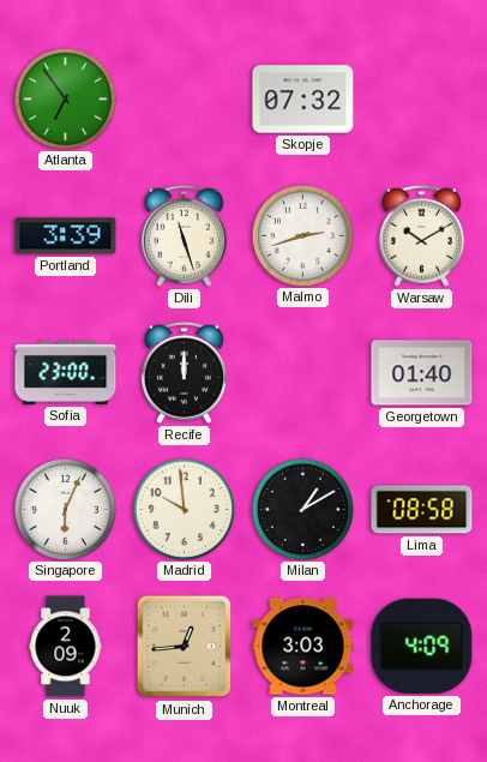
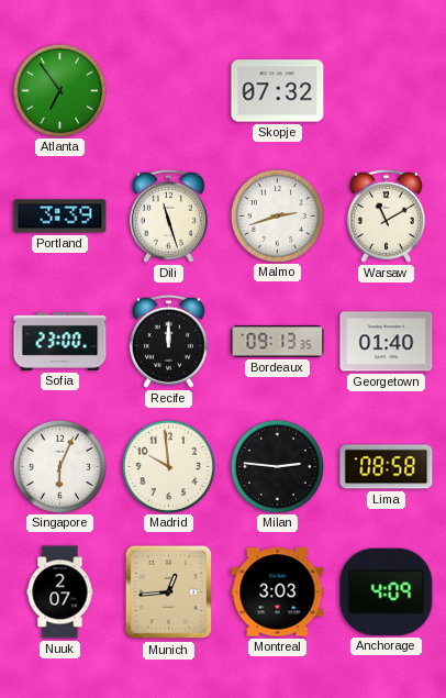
Warsaw: 10:10 -> 11:10
Bordeaux: none -> 09:13
Milan: 1:10 -> 2:46
Nuuk: 2:09 -> 2:07
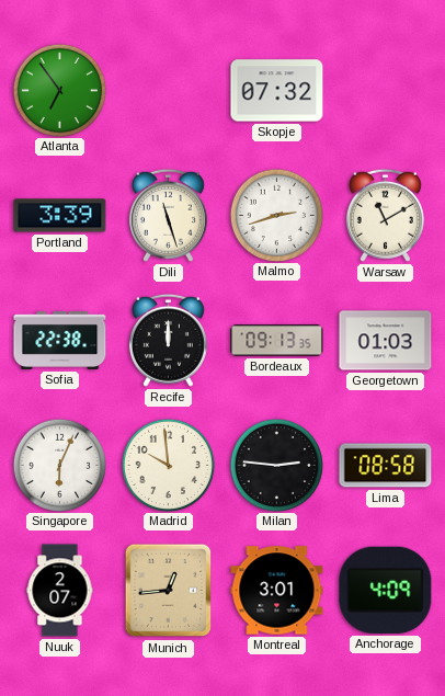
Sofia: 23:00 -> 22:38
Georgetown: 01:40 -> 01:03
Montreal: 3:03 -> 3:01
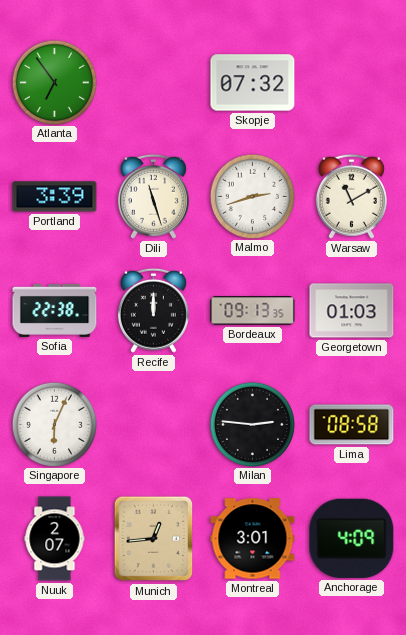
Madrid: 9:59 -> none
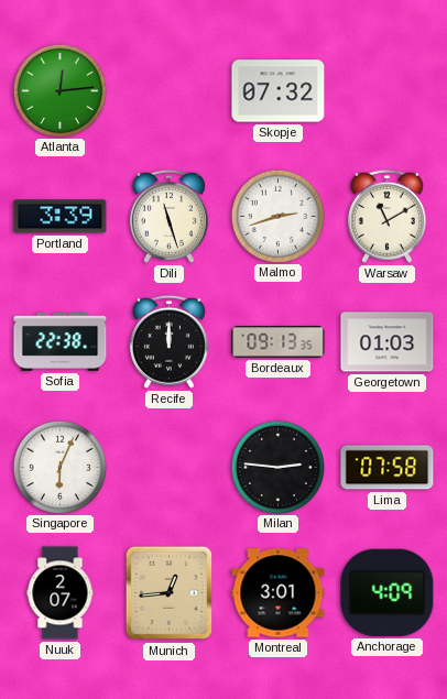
Atlanta: 6:54 -> 12:14
Lima: 08:58 -> 07:58
